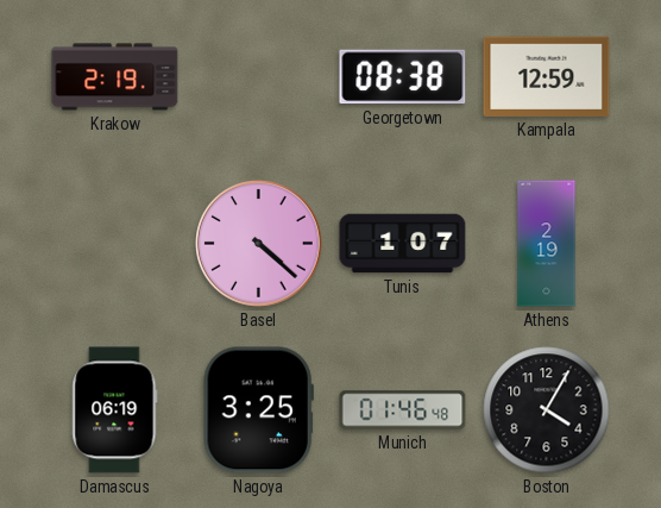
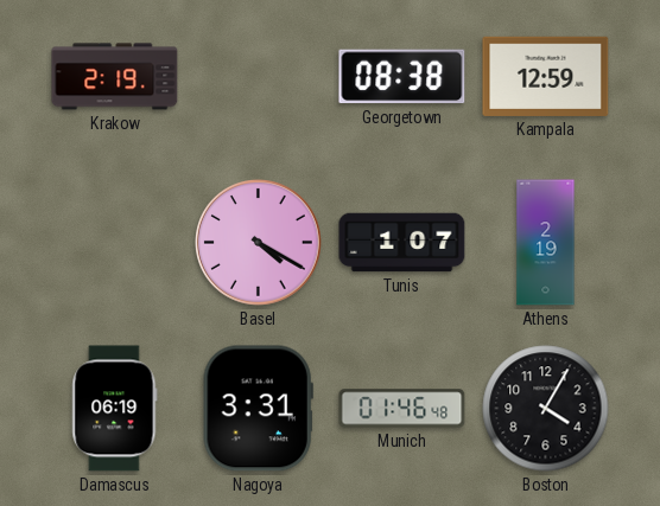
Basel: 4:22 -> 4:20
Nagoya: 3:25 -> 3:31
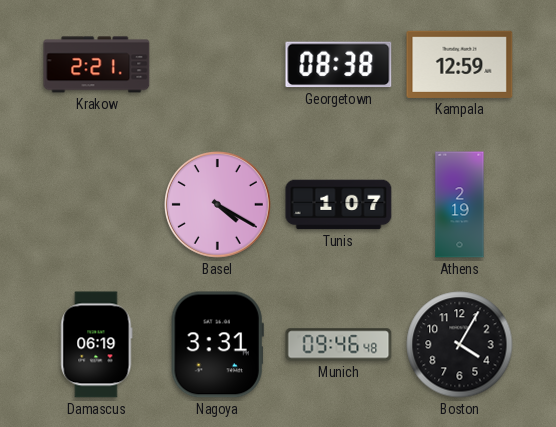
Krakow: 2:19 -> 2:21
Munich: 01:46 -> 09:46
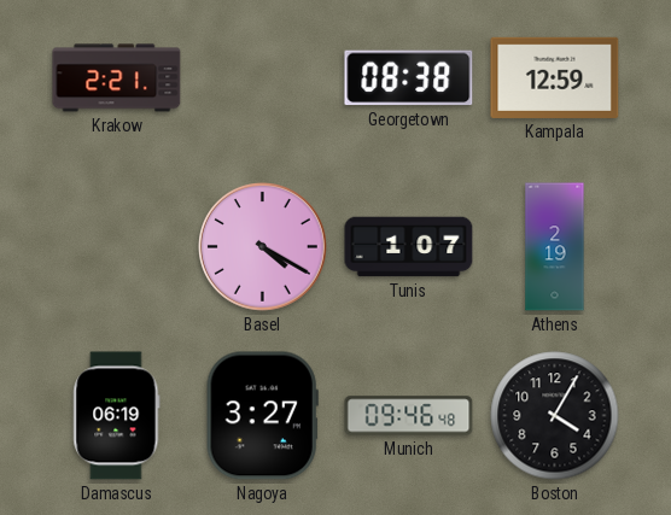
Nagoya: 3:31 -> 3:27
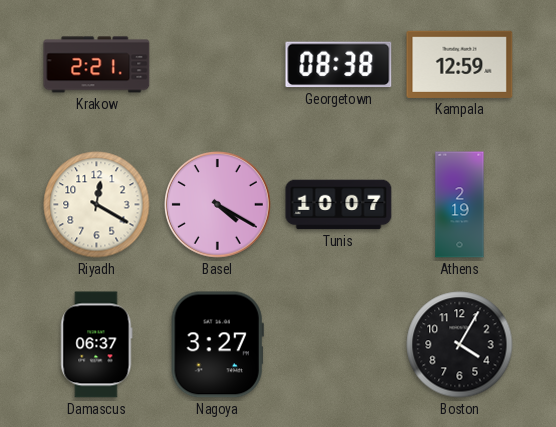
Riyadh: none -> 12:20
Tunis: 1:07 -> 10:07
Damascus: 06:19 -> 06:37
Munich: 09:46 -> none
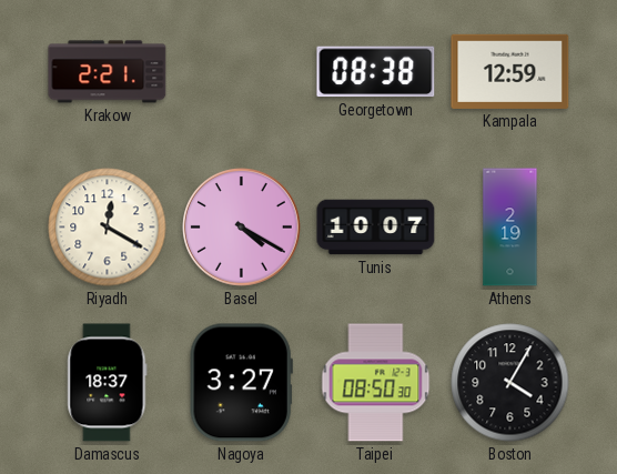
Damascus: 06:37 -> 18:37
Taipei: none -> 08:50
